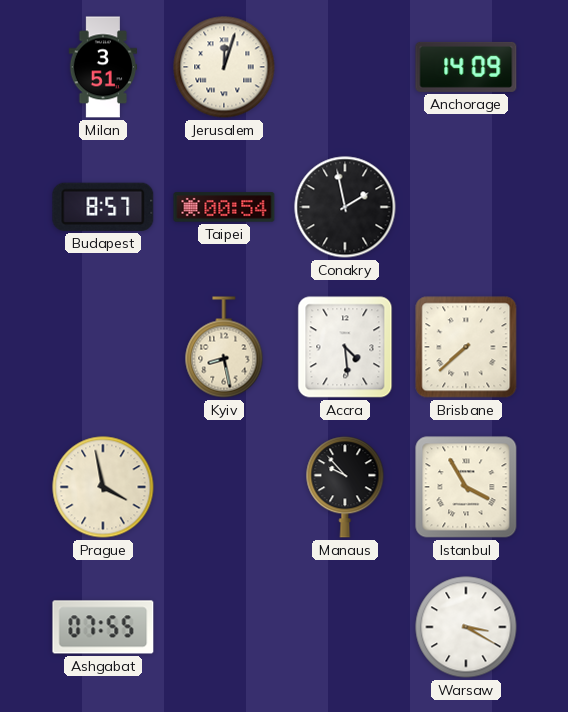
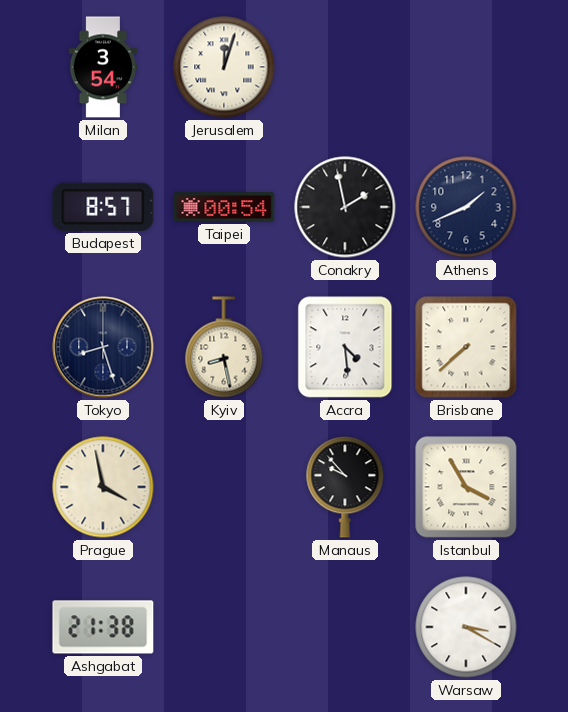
Milan: 3:51 -> 3:54
Anchorage: 14:09 -> none
Athens: none -> 1:41
Tokyo: none -> 8:27
Ashgabat: 07:55 -> 21:38
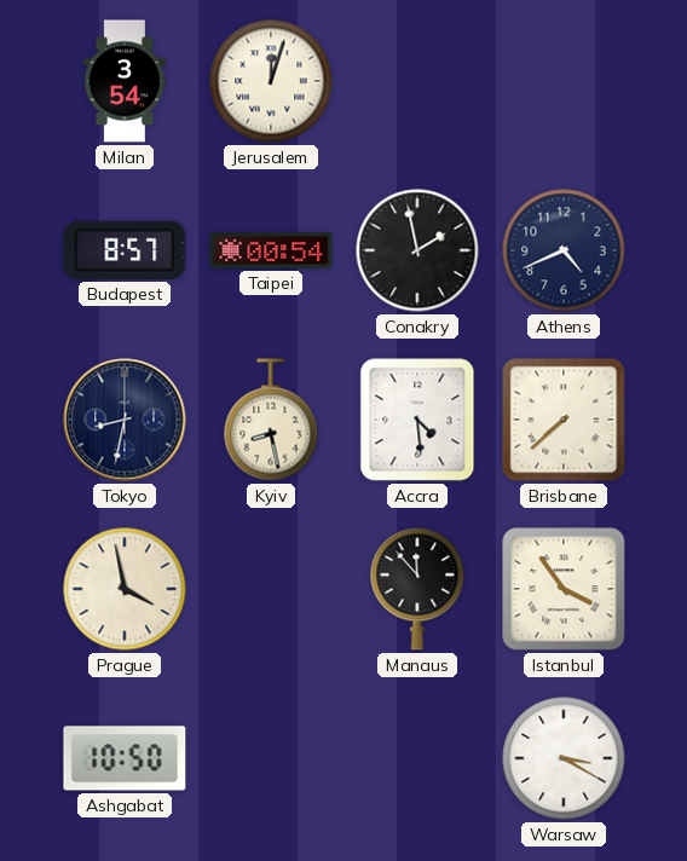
Athens: 1:41 -> 4:41
Tokyo: 8:27 -> 8:32
Manaus: 9:53 -> 11:53
Istanbul: 3:55 -> 3:54
Ashgabat: 21:38 -> 10:50
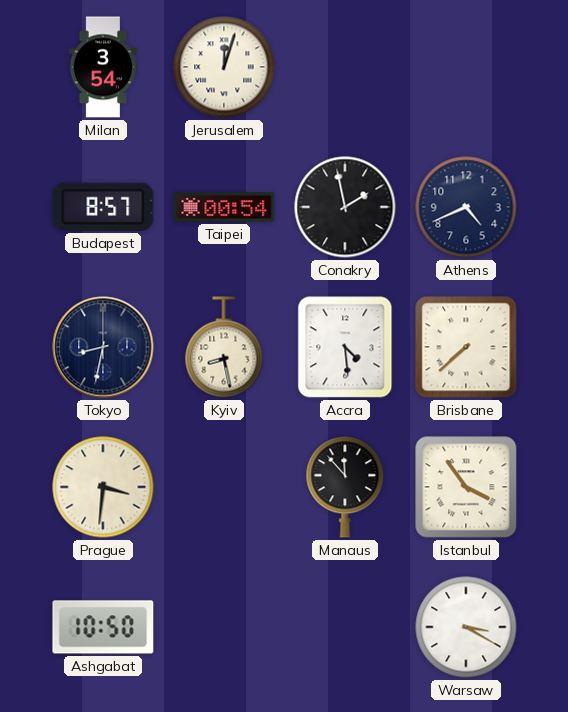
Prague: 3:58 -> 3:31
